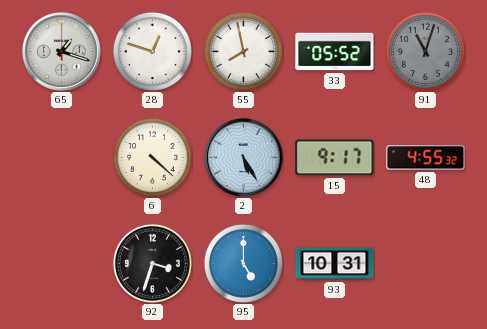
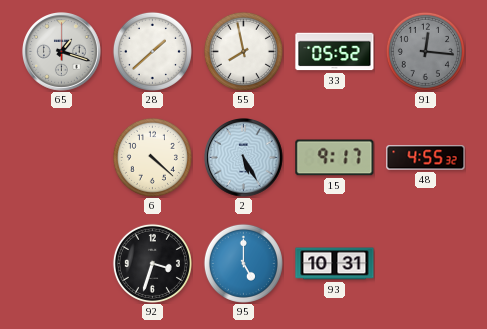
28: 12:48 -> 1:38
91: 11:03 -> 12:16
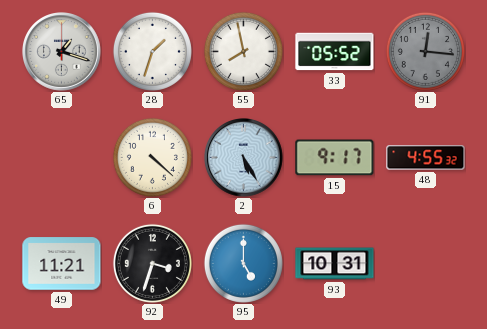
28: 1:38 -> 1:33
49: none -> 11:21
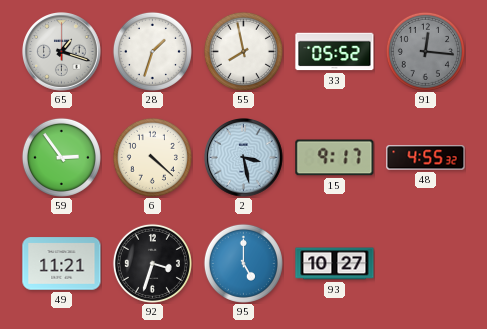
59: none -> 2:54
2: 5:25 -> 3:28
93: 10:31 -> 10:27
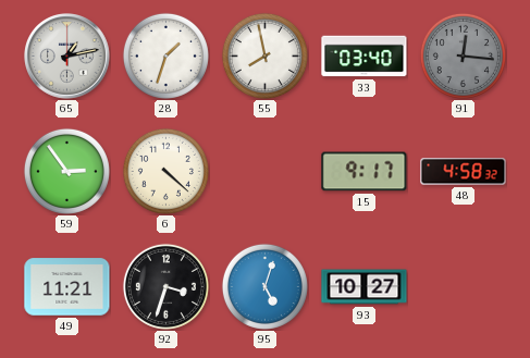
65: 1:18 -> 1:13
33: 05:52 -> 03:40
2: 3:28 -> none
48: 4:55 -> 4:58
95: 5:00 -> 5:03
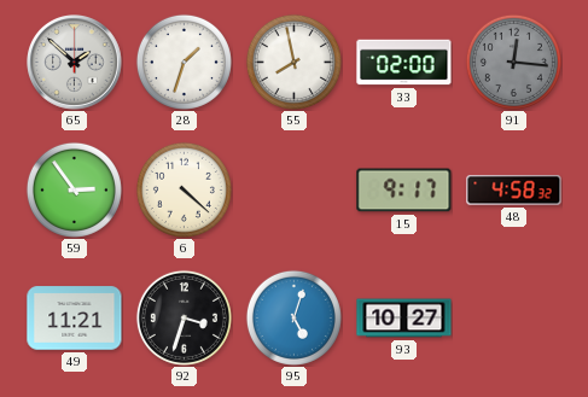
65: 1:13 -> 1:52
33: 03:40 -> 02:00
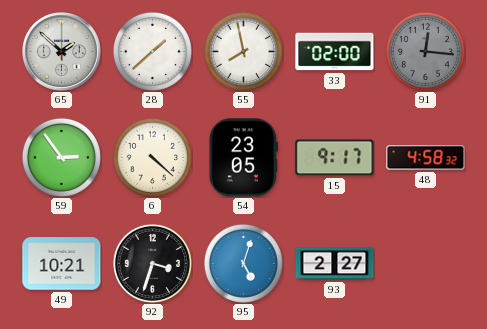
28: 1:33 -> 1:38
54: none -> 23:05
49: 11:21 -> 10:21
93: 10:27 -> 2:27
